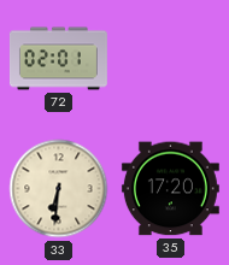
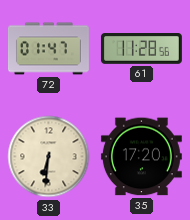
72: 02:01 -> 01:47
61: none -> 11:28
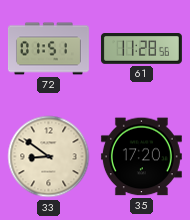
72: 01:47 -> 01:51
33: 6:31 -> 8:51
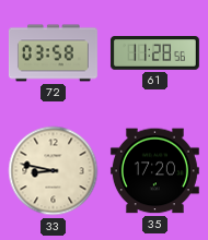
72: 01:51 -> 03:58
33: 8:51 -> 8:47
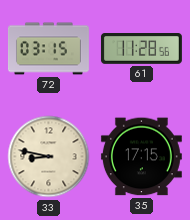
72: 03:58 -> 03:15
35: 17:20 -> 17:15
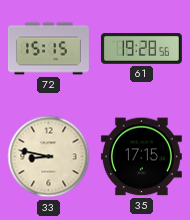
72: 03:15 -> 15:15
61: 11:28 -> 19:28
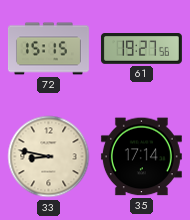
61: 19:28 -> 19:27
35: 17:15 -> 17:14
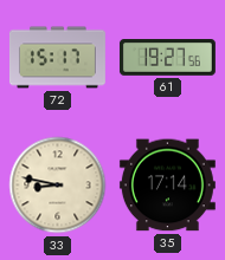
72: 15:15 -> 15:17
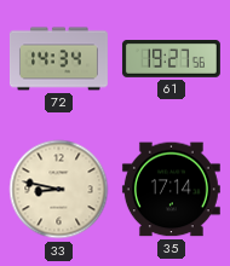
72: 15:17 -> 14:34
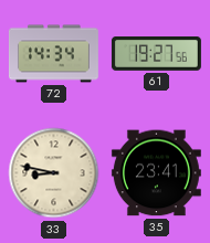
35: 17:14 -> 23:41
